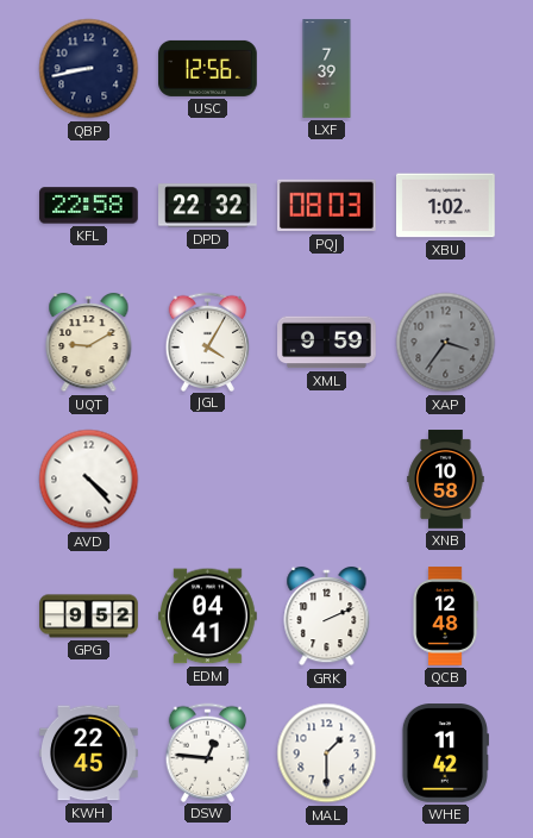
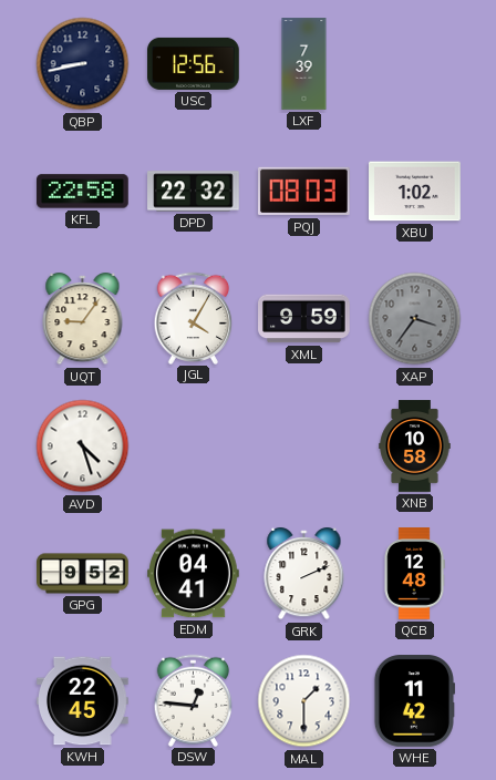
UQT: 9:10 -> 9:06
AVD: 4:23 -> 4:27
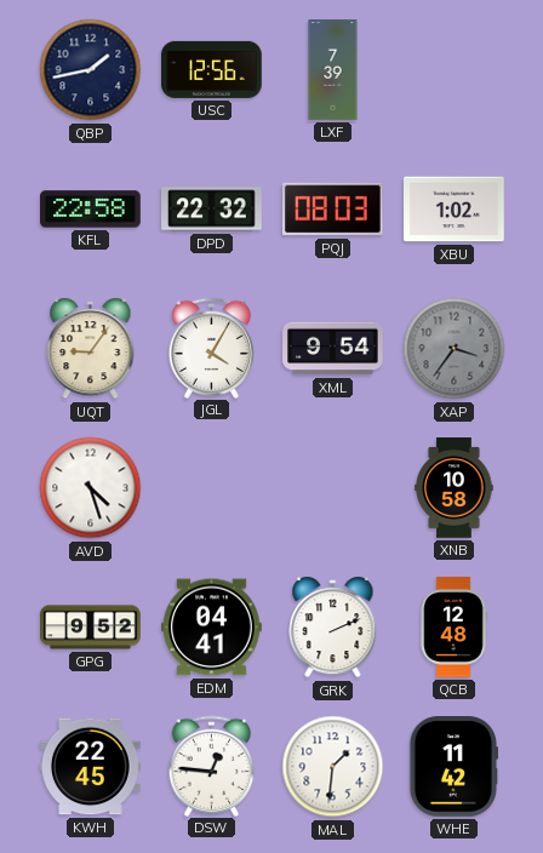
QBP: 8:43 -> 1:43
XML: 9:59 -> 9:54
MAL: 1:30 -> 1:31
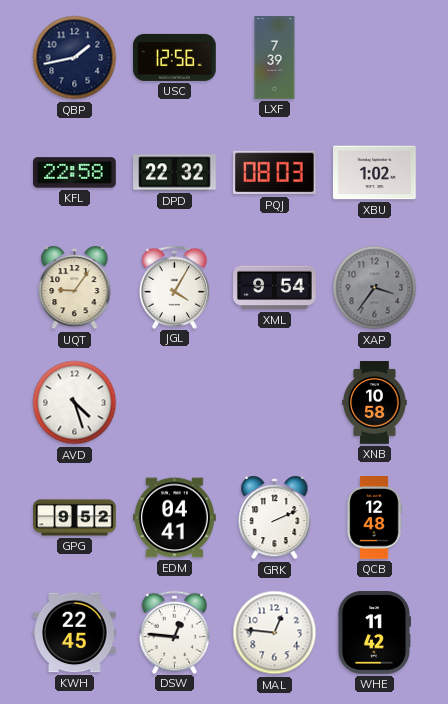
MAL: 1:31 -> 12:46
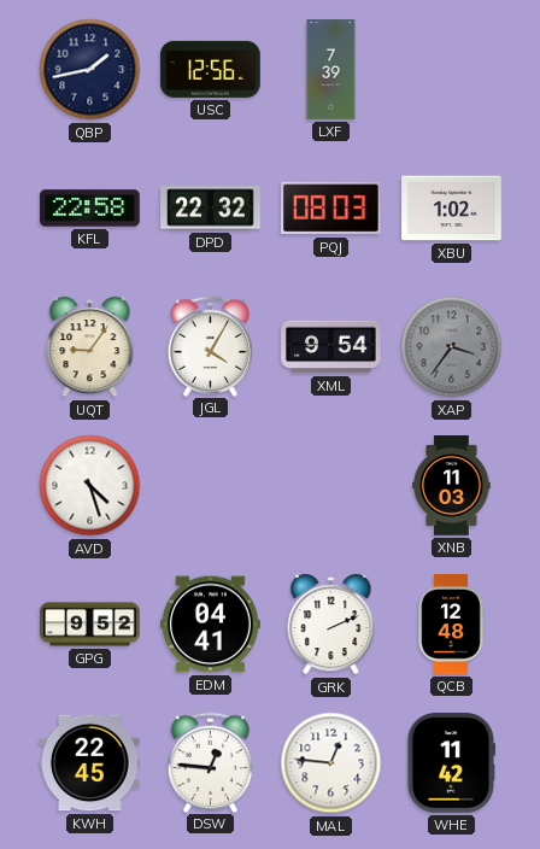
XNB: 10:58 -> 11:03
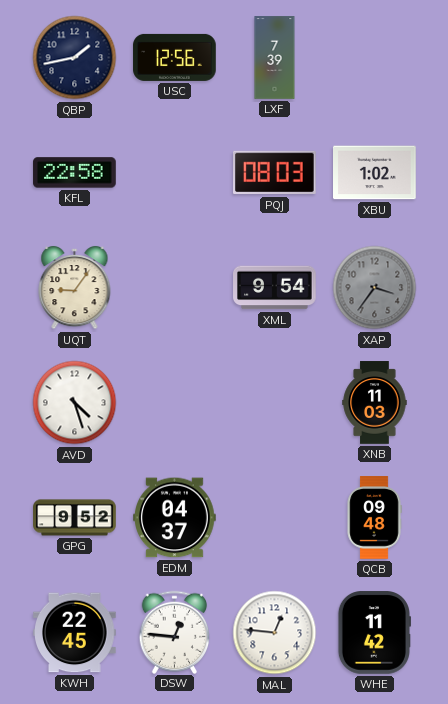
DPD: 22:32 -> none
JGL: 4:05 -> none
EDM: 04:41 -> 04:37
GRK: 2:11 -> none
QCB: 12:48 -> 09:48
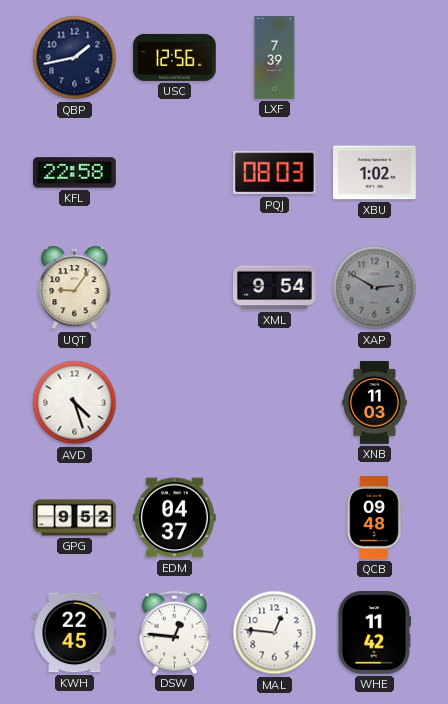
XAP: 3:36 -> 2:50
